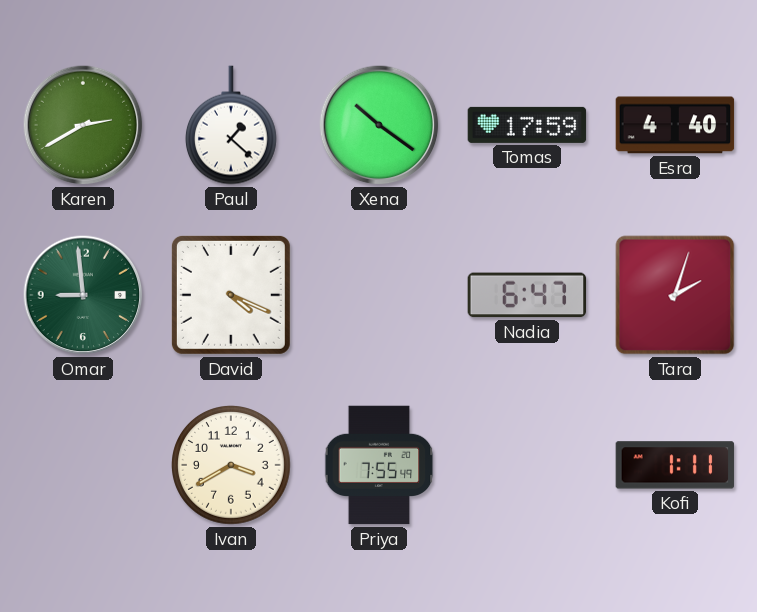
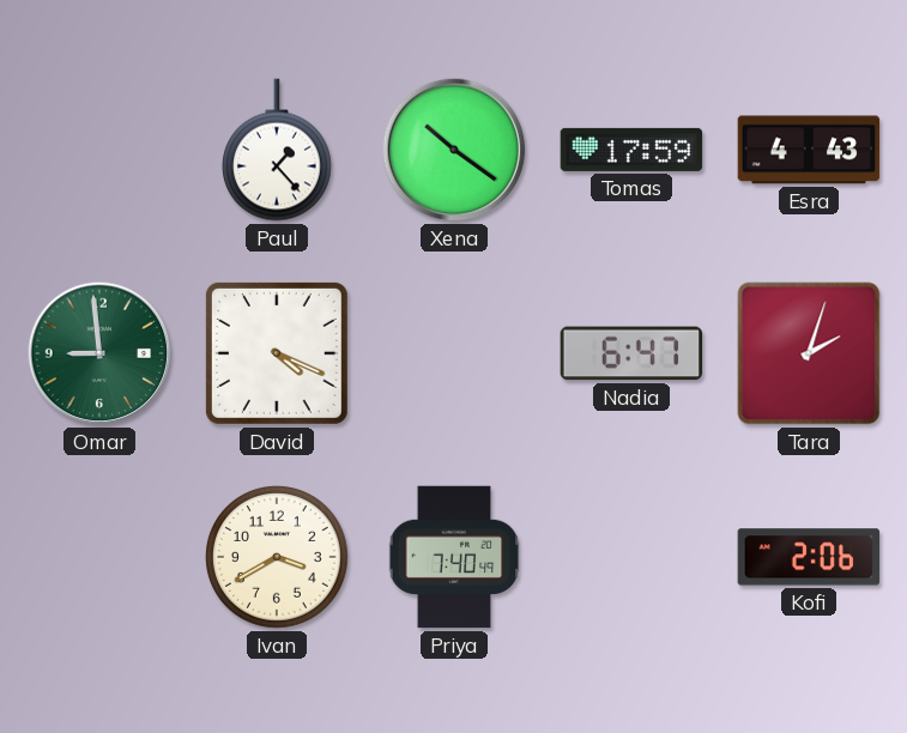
Karen: 2:40 -> none
Paul: 1:22 -> 1:23
Esra: 4:40 -> 4:43
Priya: 7:55 -> 7:40
Kofi: 1:11 -> 2:06
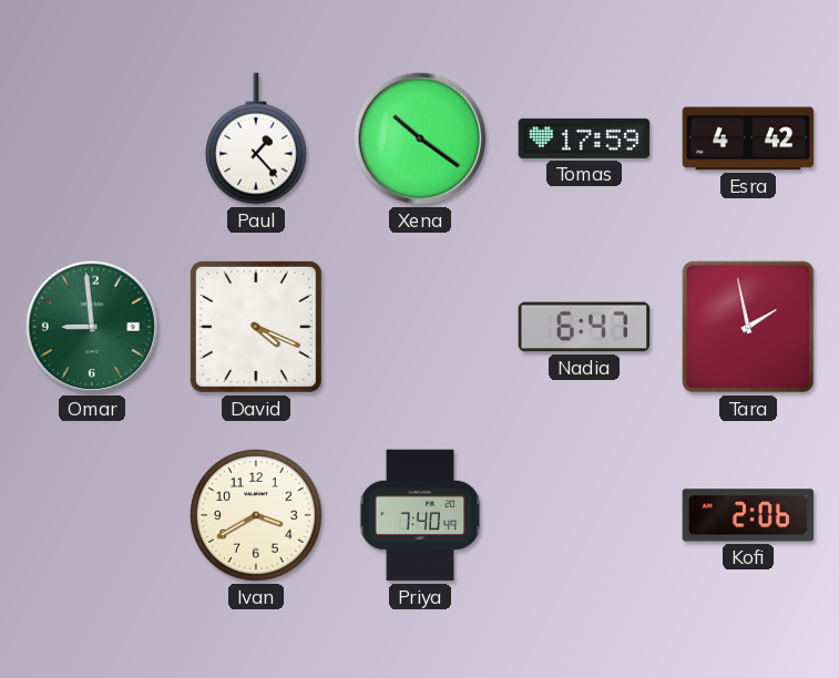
Esra: 4:43 -> 4:42
Tara: 2:03 -> 1:58
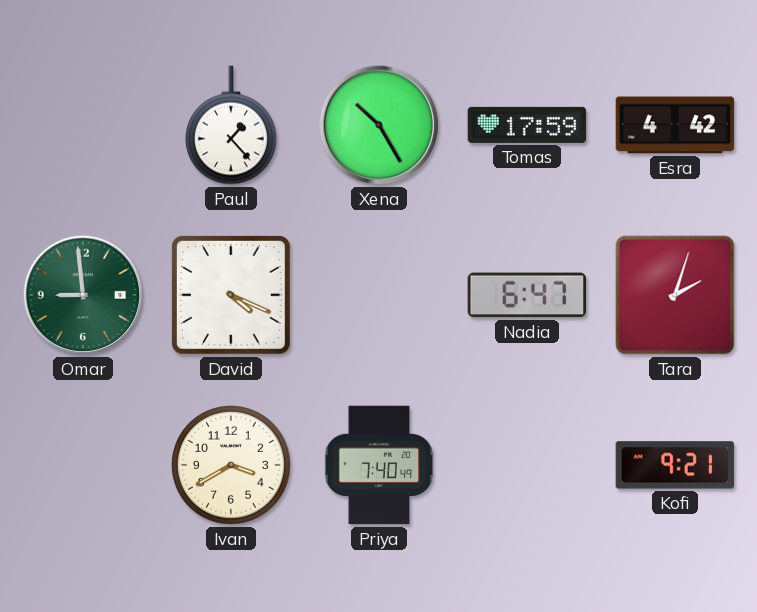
Xena: 10:21 -> 10:25
Tara: 1:58 -> 2:03
Kofi: 2:06 -> 9:21
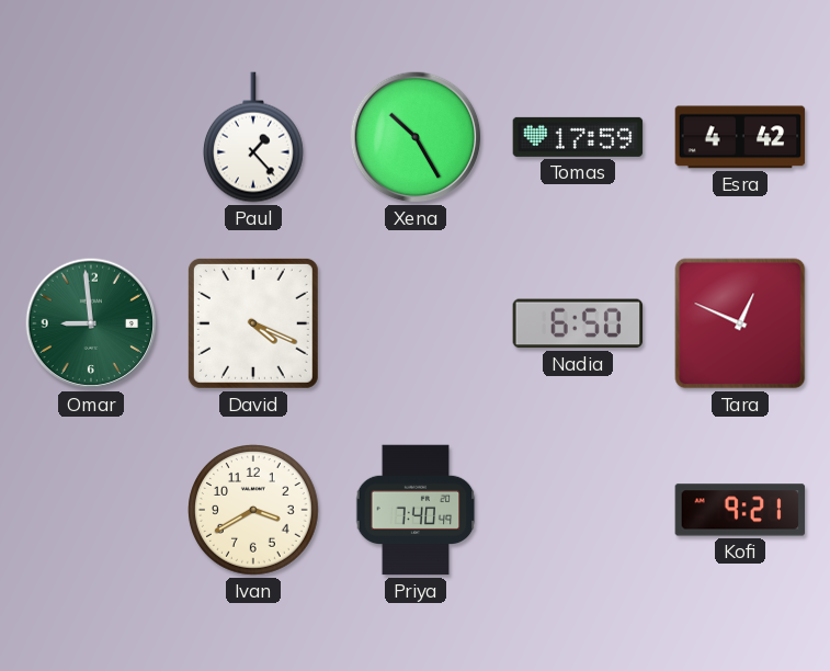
Nadia: 6:47 -> 6:50
Tara: 2:03 -> 12:49
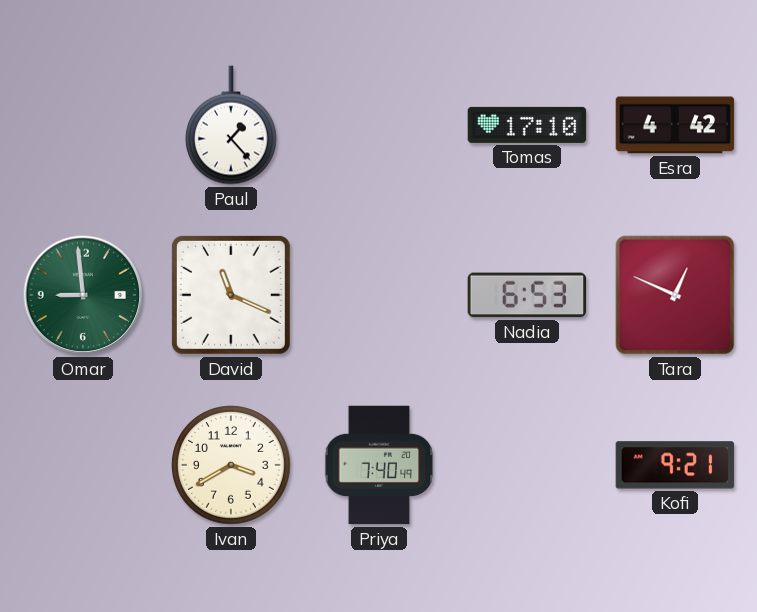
Xena: 10:25 -> none
Tomas: 17:59 -> 17:10
David: 4:19 -> 11:19
Nadia: 6:50 -> 6:53
